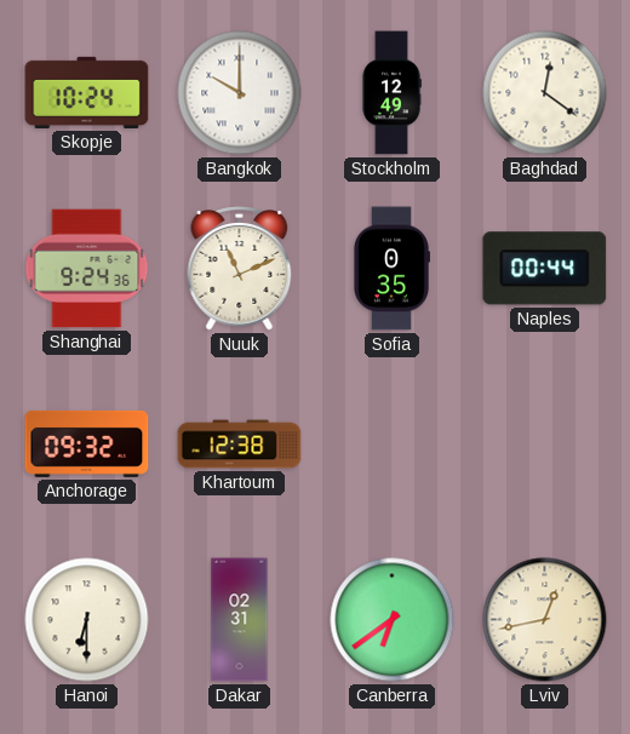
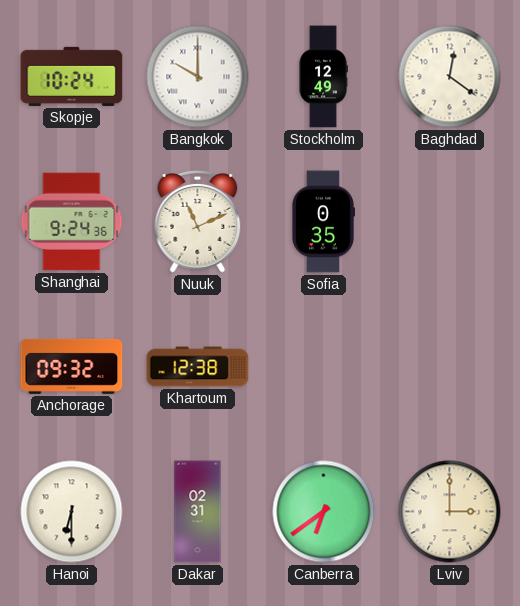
Naples: 00:44 -> none
Lviv: 12:43 -> 3:00
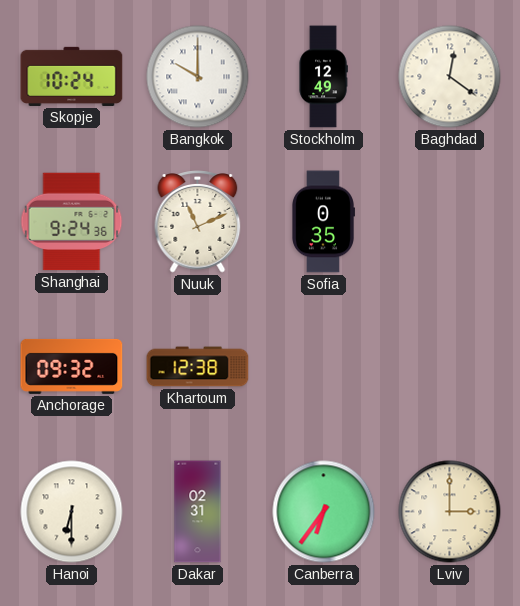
Canberra: 6:39 -> 6:36
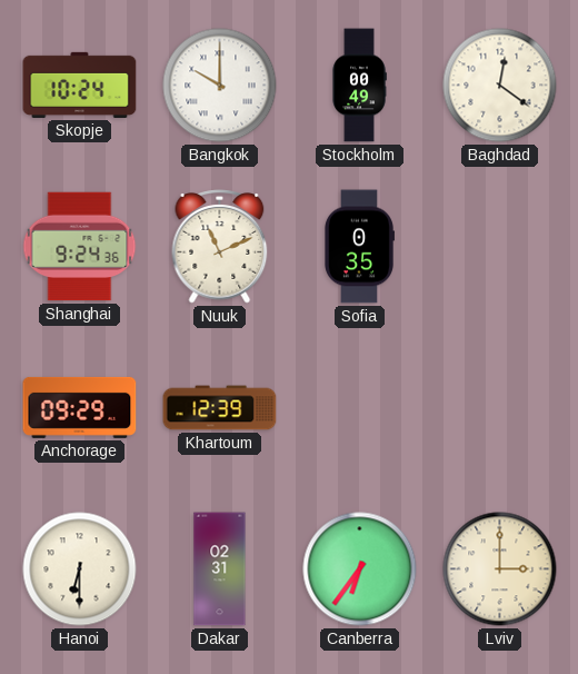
Stockholm: 12:49 -> 00:49
Anchorage: 09:32 -> 09:29
Khartoum: 12:38 -> 12:39
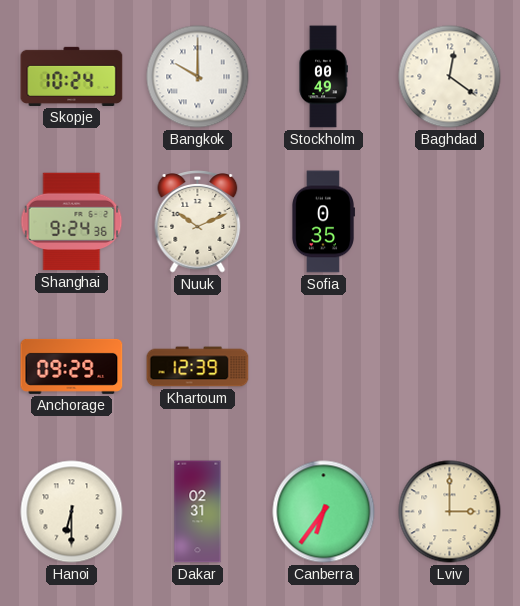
Nuuk: 11:11 -> 10:11
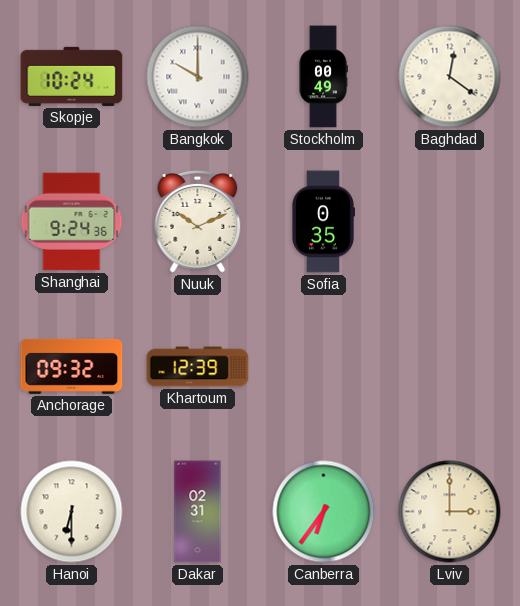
Anchorage: 09:29 -> 09:32
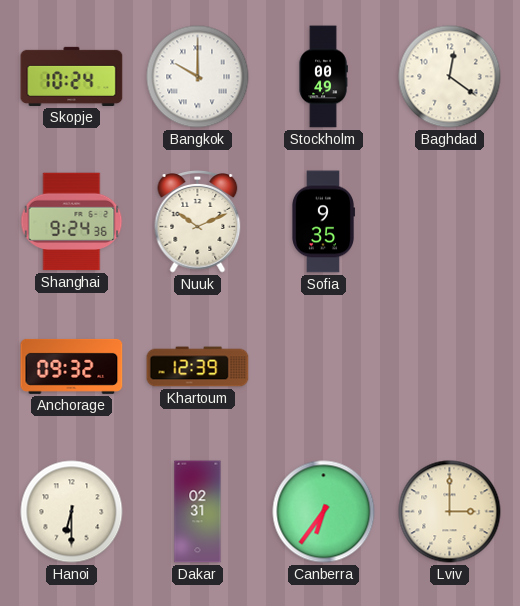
Sofia: 0:35 -> 9:35
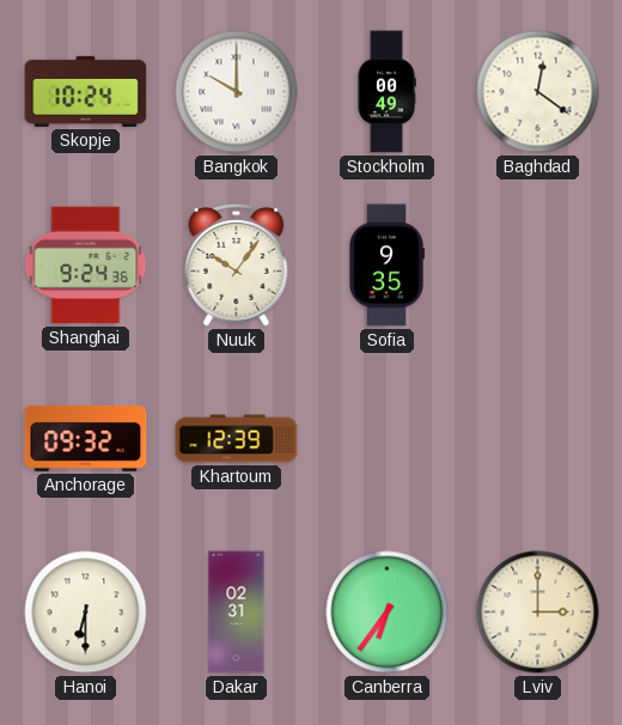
Nuuk: 10:11 -> 10:06
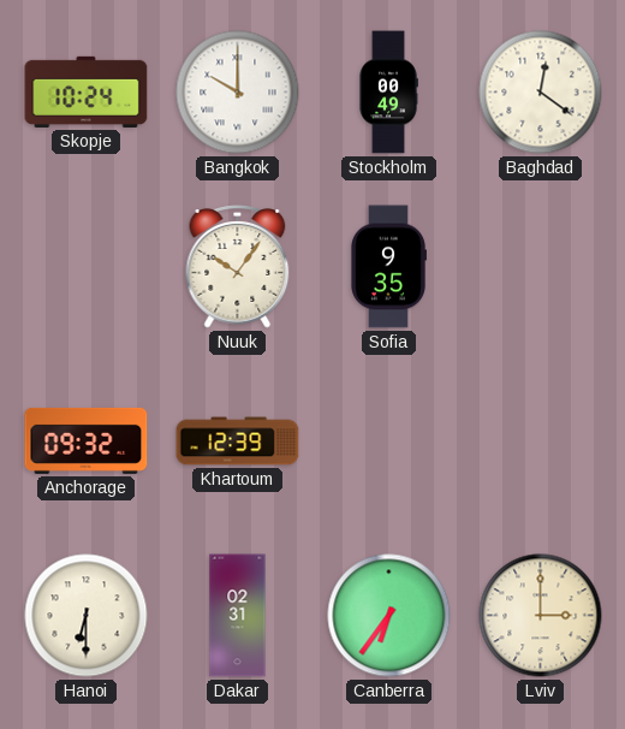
Shanghai: 9:24 -> none
